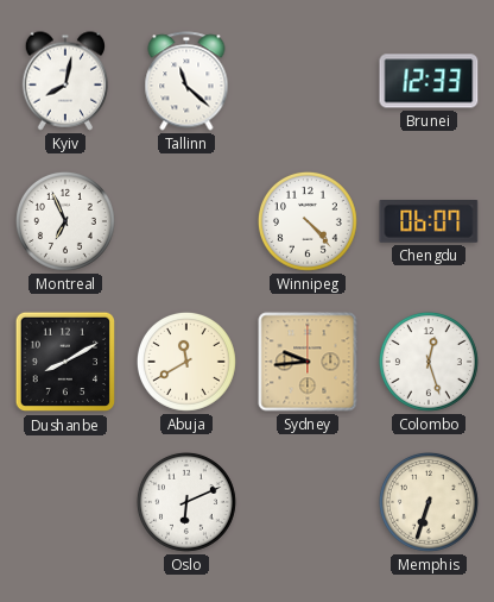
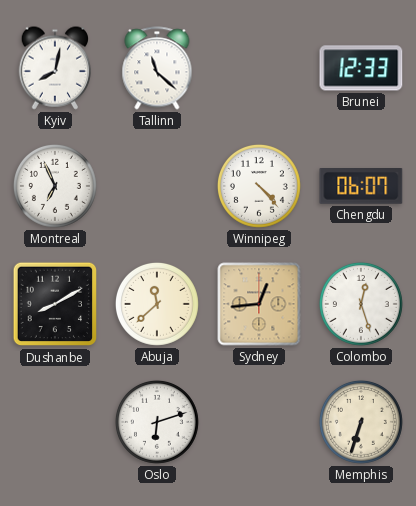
Abuja: 11:40 -> 11:38
Sydney: 9:44 -> 12:44
Oslo: 6:11 -> 6:12
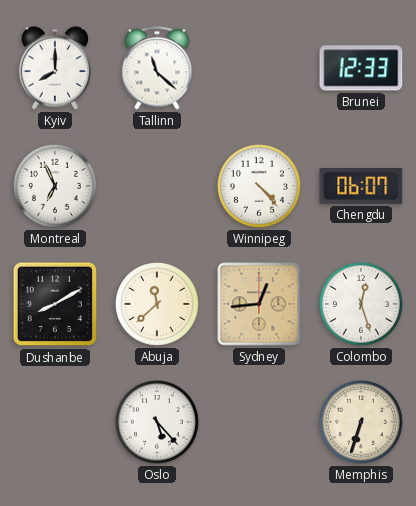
Kyiv: 8:02 -> 8:00
Oslo: 6:12 -> 5:23
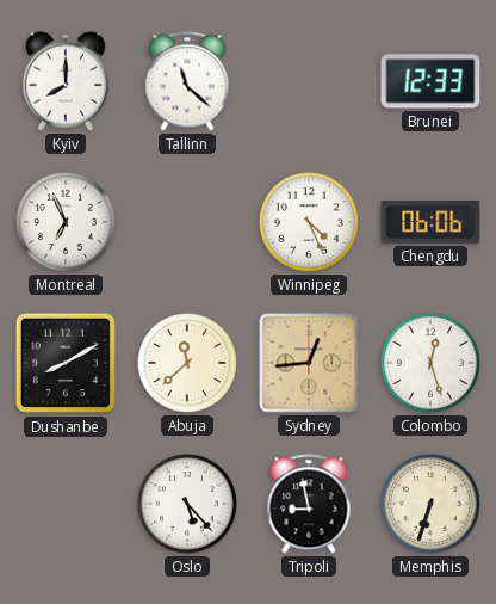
Winnipeg: 4:23 -> 4:26
Chengdu: 06:07 -> 06:06
Tripoli: none -> 8:58
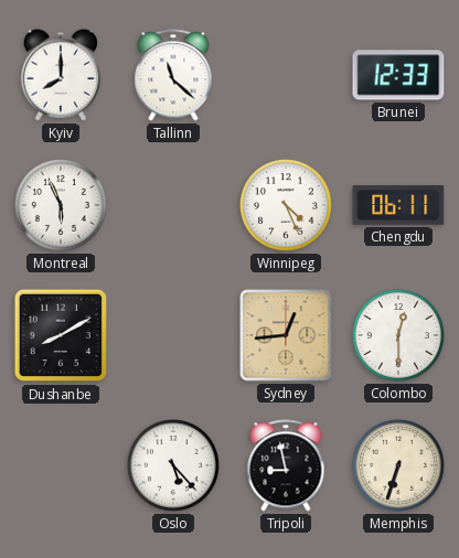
Montreal: 6:56 -> 5:56
Chengdu: 06:06 -> 06:11
Abuja: 11:38 -> none
Colombo: 12:27 -> 12:30
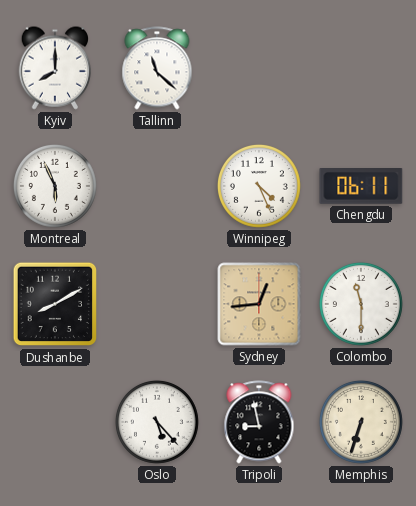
Brunei: 12:33 -> none
Colombo: 12:30 -> 11:30
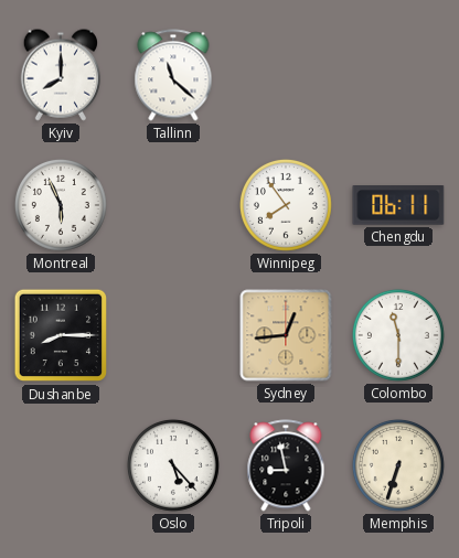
Winnipeg: 4:26 -> 7:54
Dushanbe: 8:10 -> 8:15
